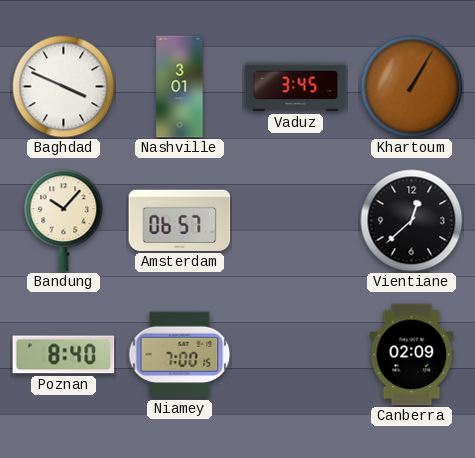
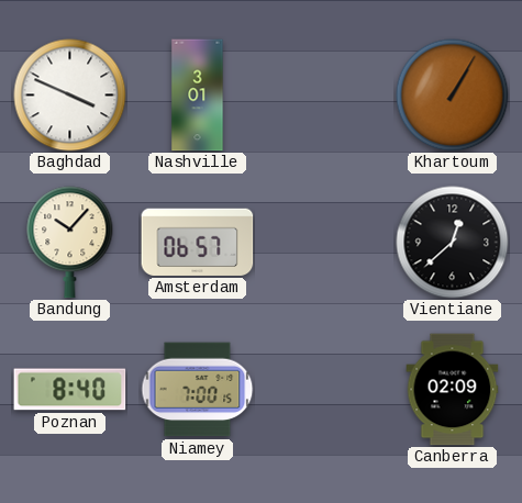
Vaduz: 3:45 -> none
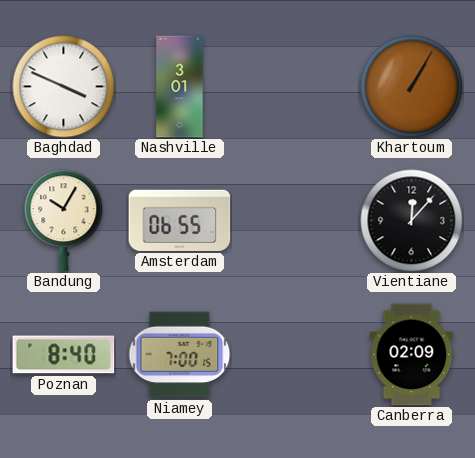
Bandung: 10:07 -> 10:05
Amsterdam: 06:57 -> 06:55
Vientiane: 12:38 -> 12:07
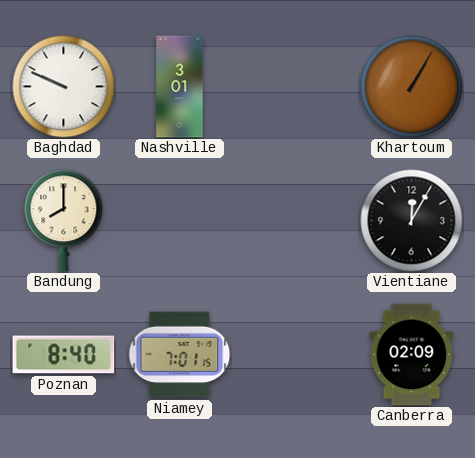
Baghdad: 3:49 -> 9:49
Bandung: 10:05 -> 8:00
Amsterdam: 06:55 -> none
Vientiane: 12:07 -> 12:05
Niamey: 7:00 -> 7:01
